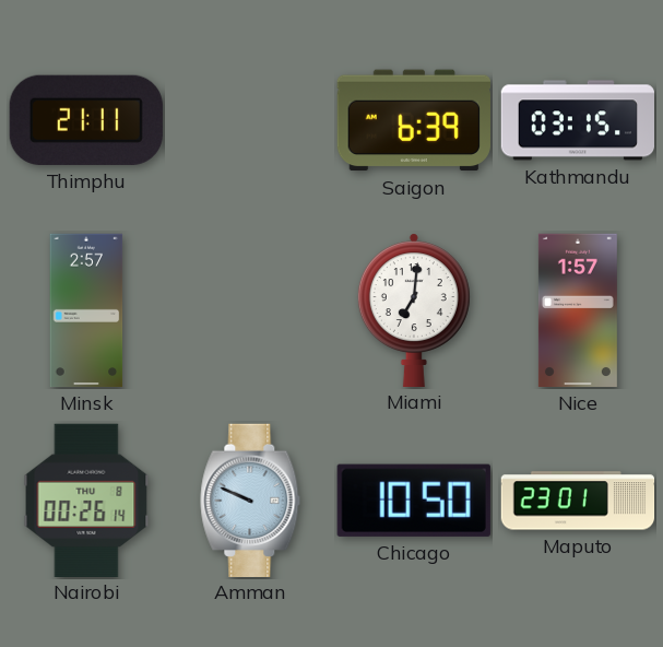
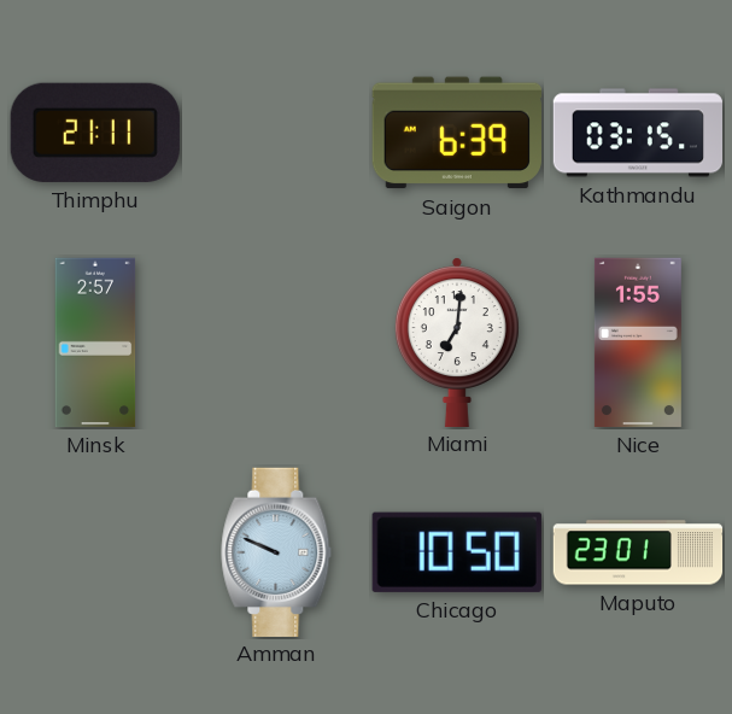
Nice: 1:57 -> 1:55
Nairobi: 00:26 -> none
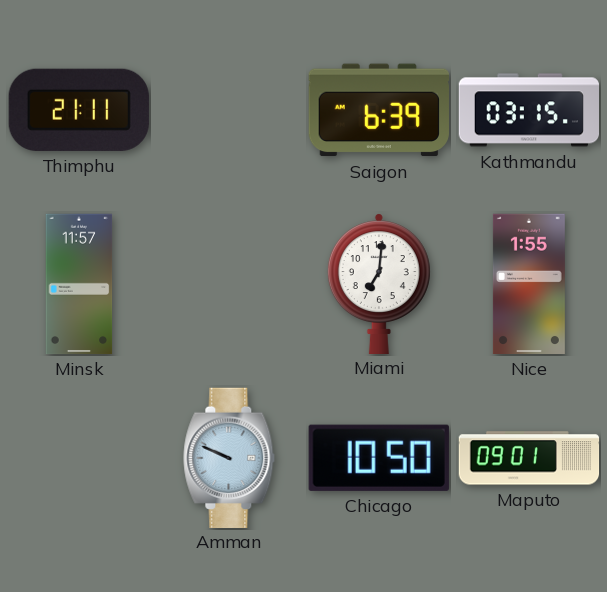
Minsk: 2:57 -> 11:57
Maputo: 23:01 -> 09:01
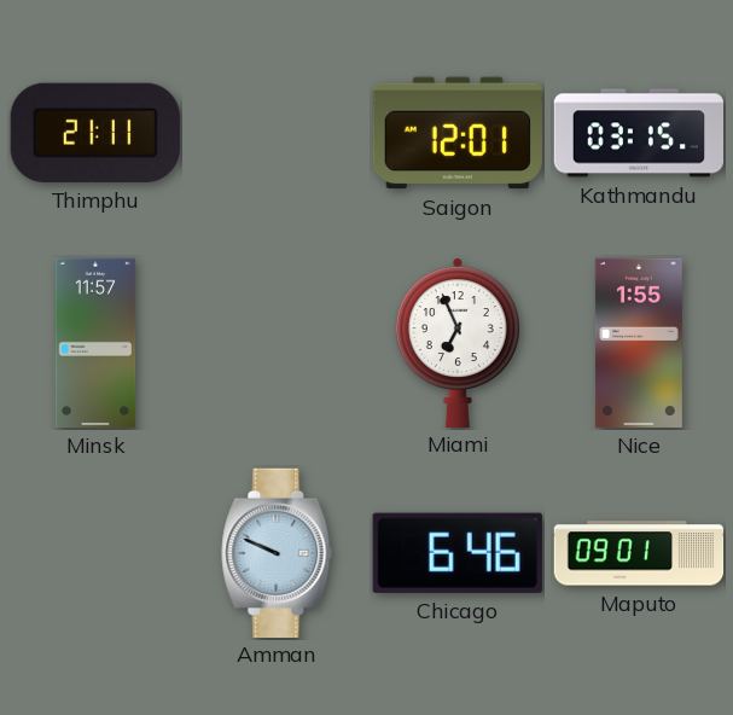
Saigon: 6:39 -> 12:01
Miami: 7:01 -> 6:56
Chicago: 10:50 -> 6:46
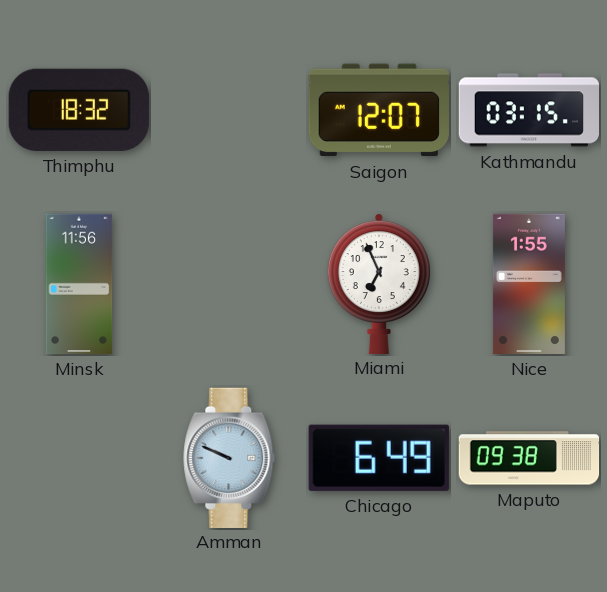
Thimphu: 21:11 -> 18:32
Saigon: 12:01 -> 12:07
Minsk: 11:57 -> 11:56
Chicago: 6:46 -> 6:49
Maputo: 09:01 -> 09:38
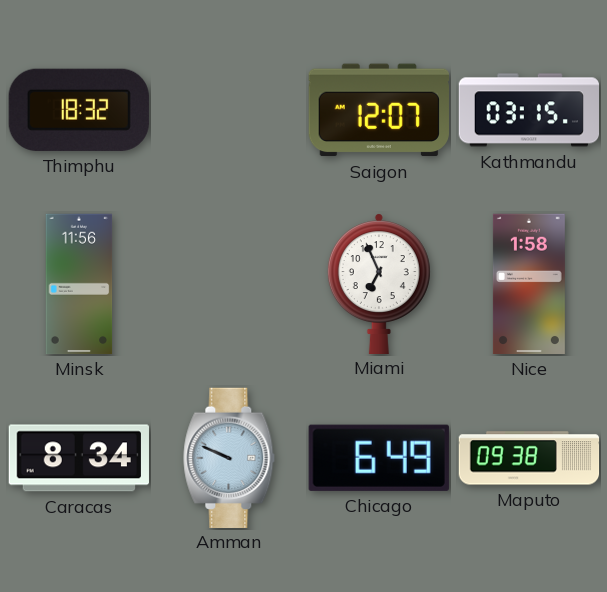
Nice: 1:55 -> 1:58
Caracas: none -> 8:34
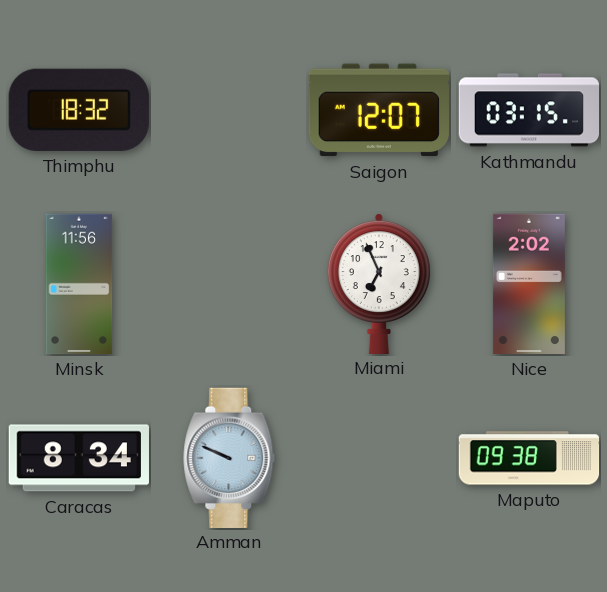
Nice: 1:58 -> 2:02
Chicago: 6:49 -> none
